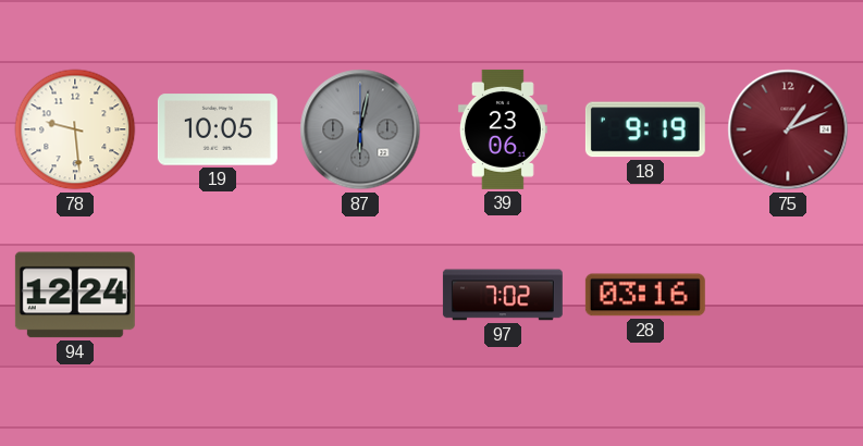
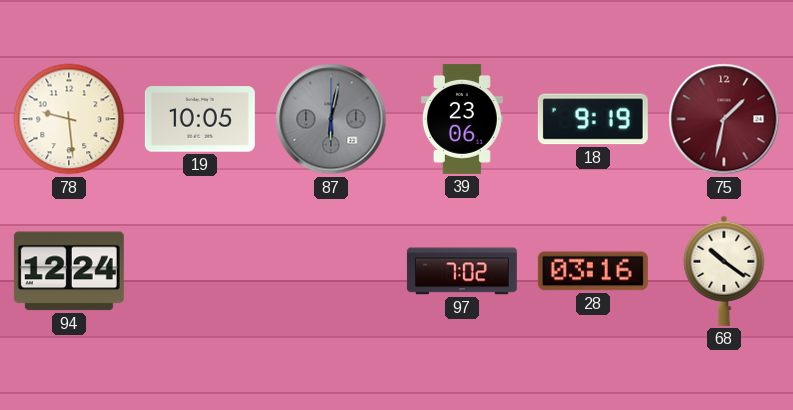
75: 1:11 -> 1:32
68: none -> 10:21
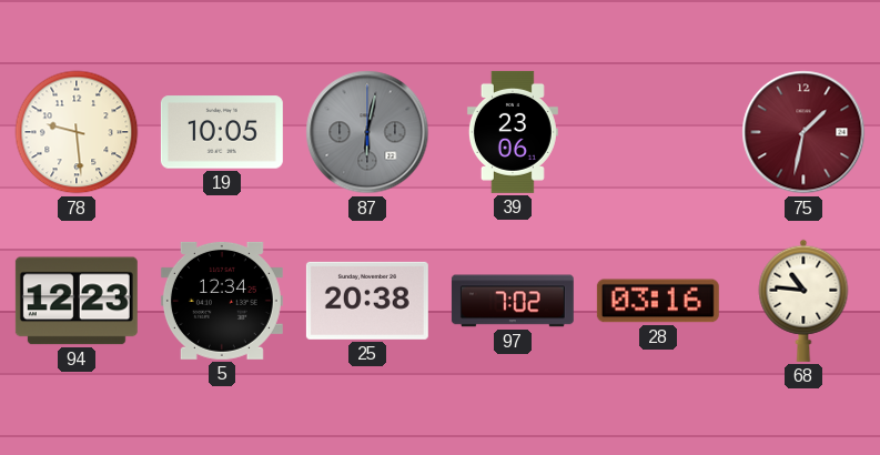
18: 9:19 -> none
94: 12:24 -> 12:23
5: none -> 12:34
25: none -> 20:38
68: 10:21 -> 10:46
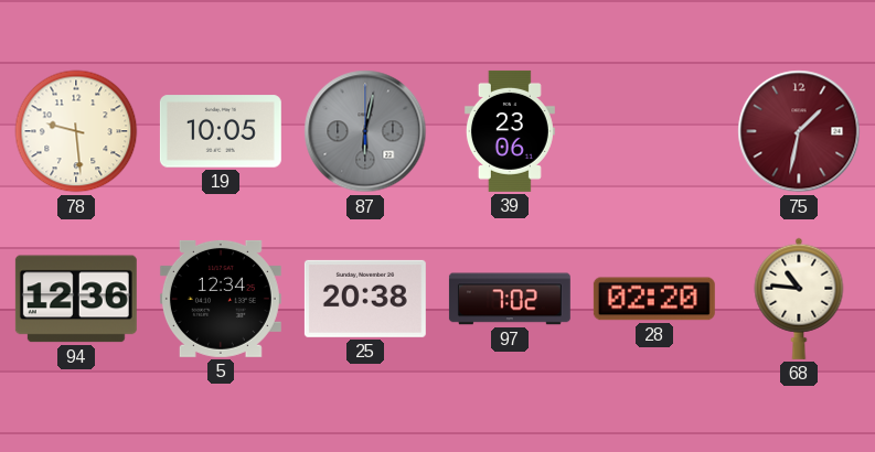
94: 12:23 -> 12:36
28: 03:16 -> 02:20
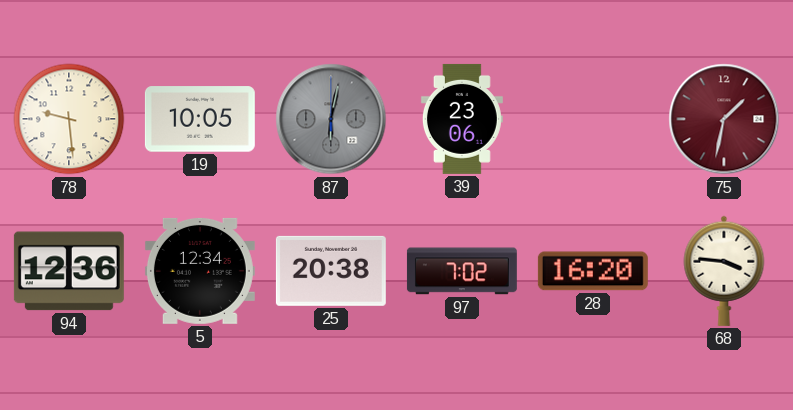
28: 02:20 -> 16:20
68: 10:46 -> 3:46
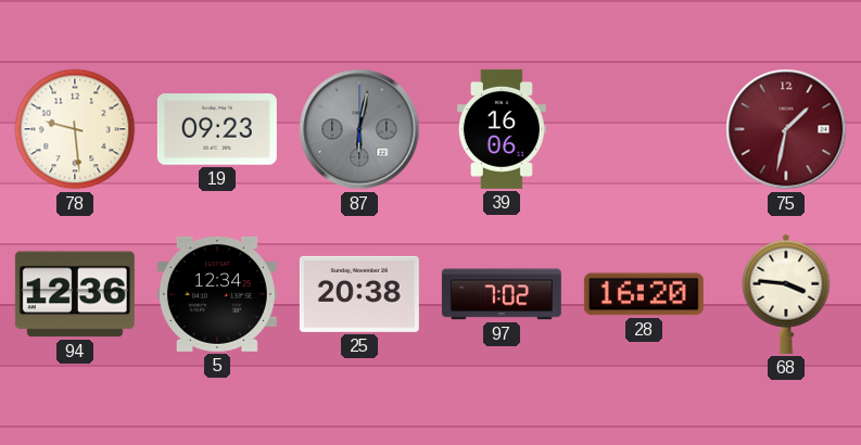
19: 10:05 -> 09:23
39: 23:06 -> 16:06
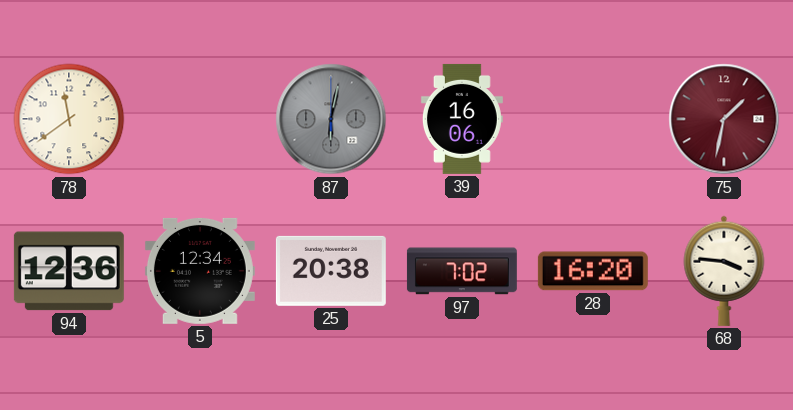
78: 9:29 -> 11:39
19: 09:23 -> none
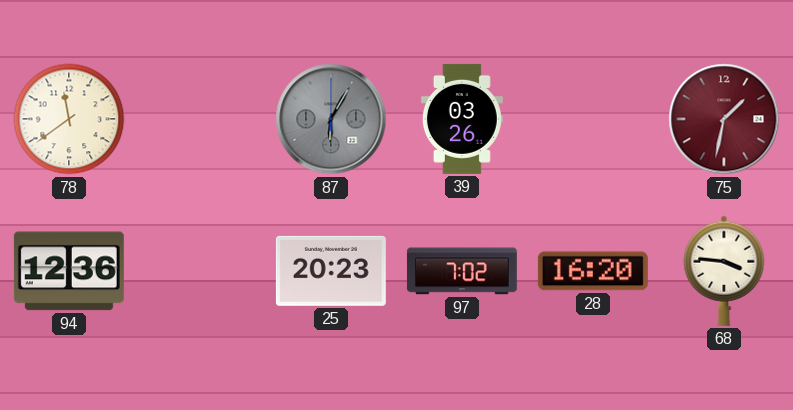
87: 6:02 -> 6:05
39: 16:06 -> 03:26
5: 12:34 -> none
25: 20:38 -> 20:23
